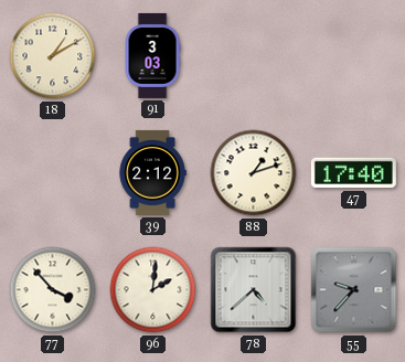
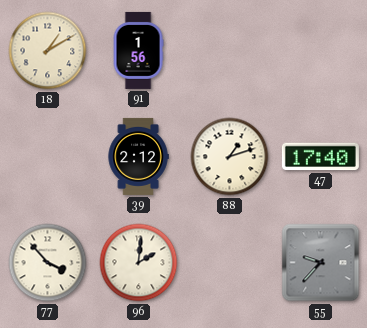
91: 3:03 -> 1:56
78: 4:38 -> none
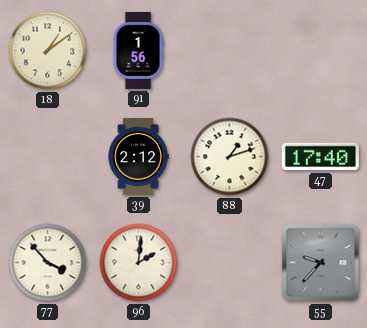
18: 1:10 -> 1:09
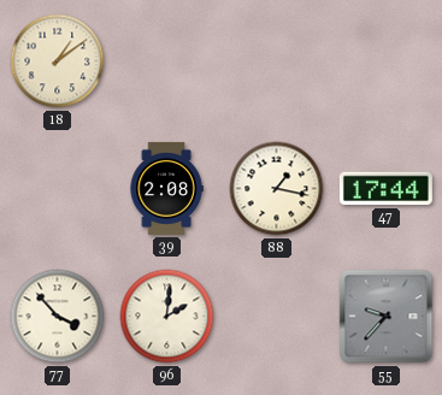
91: 1:56 -> none
39: 2:12 -> 2:08
88: 1:12 -> 1:17
47: 17:40 -> 17:44
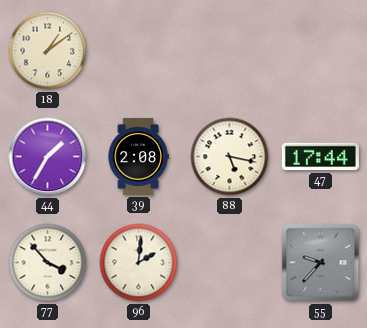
44: none -> 1:35
88: 1:17 -> 5:17
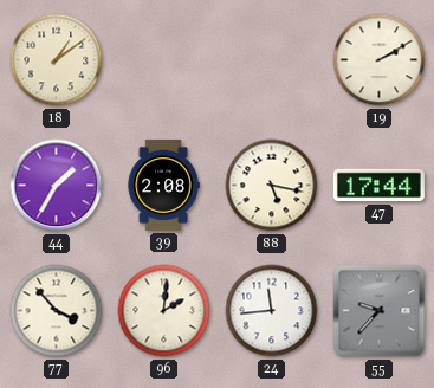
19: none -> 2:10
24: none -> 11:44
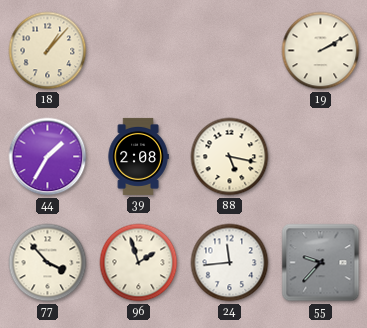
18: 1:09 -> 1:07
47: 17:44 -> none
96: 2:01 -> 1:57
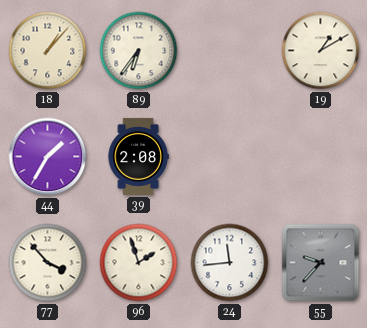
89: none -> 6:36
19: 2:10 -> 1:10
88: 5:17 -> none
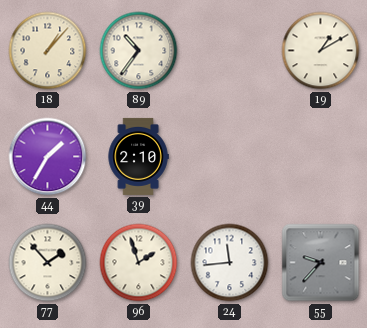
89: 6:36 -> 10:36
39: 2:08 -> 2:10
77: 3:53 -> 1:53
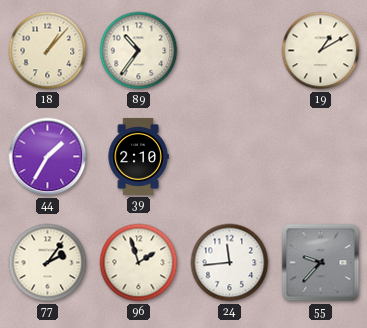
77: 1:53 -> 2:06
